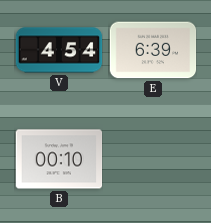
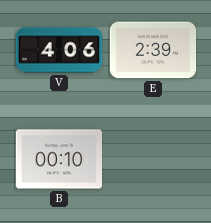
V: 4:54 -> 4:06
E: 6:39 -> 2:39
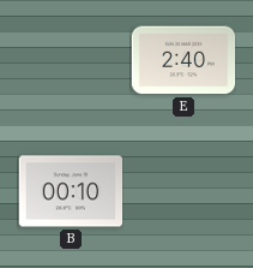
V: 4:06 -> none
E: 2:39 -> 2:40
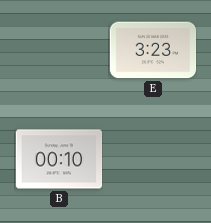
E: 2:40 -> 3:23
